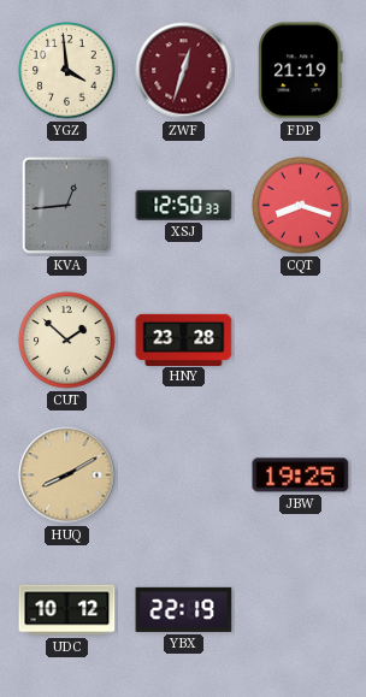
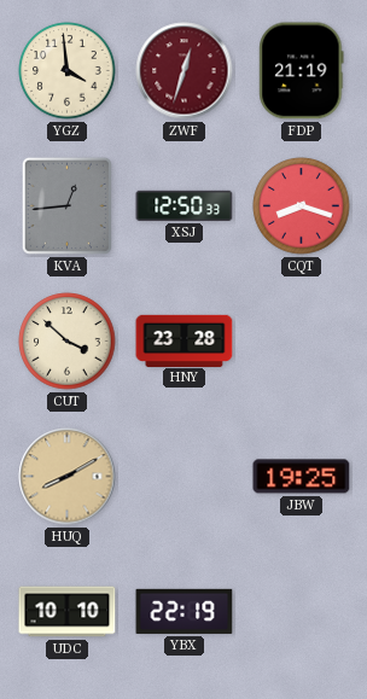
CUT: 1:52 -> 3:52
UDC: 10:12 -> 10:10
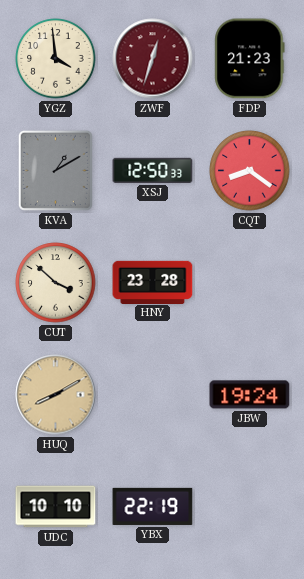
FDP: 21:19 -> 21:23
KVA: 12:44 -> 1:10
CQT: 8:18 -> 8:21
JBW: 19:25 -> 19:24
